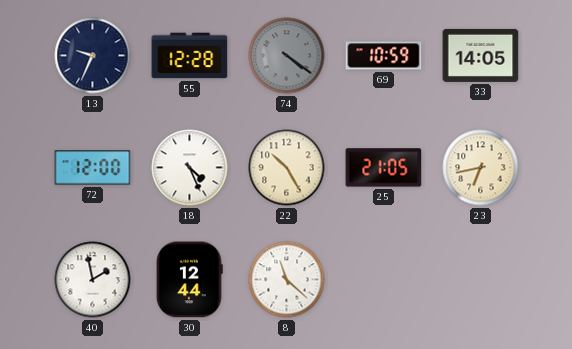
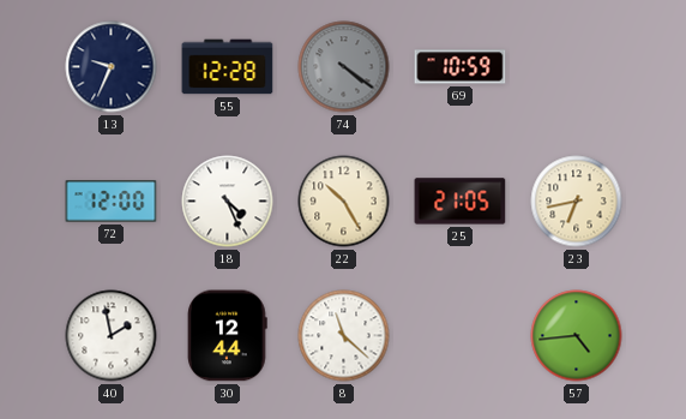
33: 14:05 -> none
57: none -> 4:44
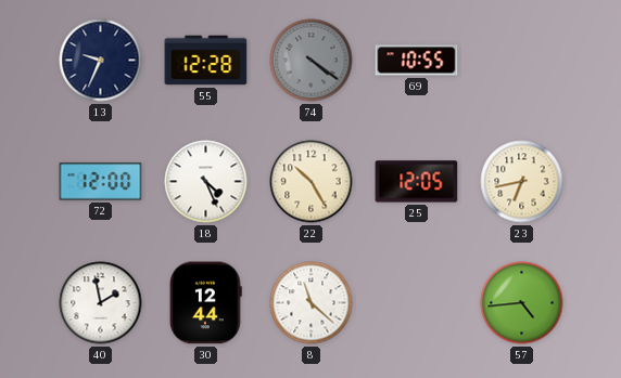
69: 10:59 -> 10:55
25: 21:05 -> 12:05
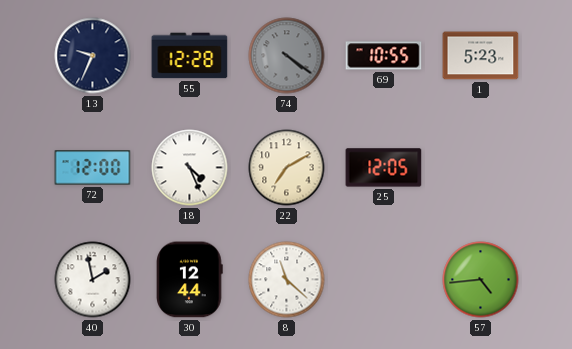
1: none -> 5:23
22: 10:25 -> 7:10
23: 6:43 -> none
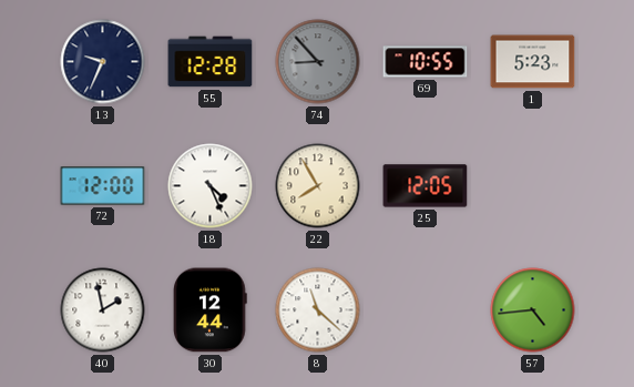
74: 4:21 -> 8:53
22: 7:10 -> 7:55
